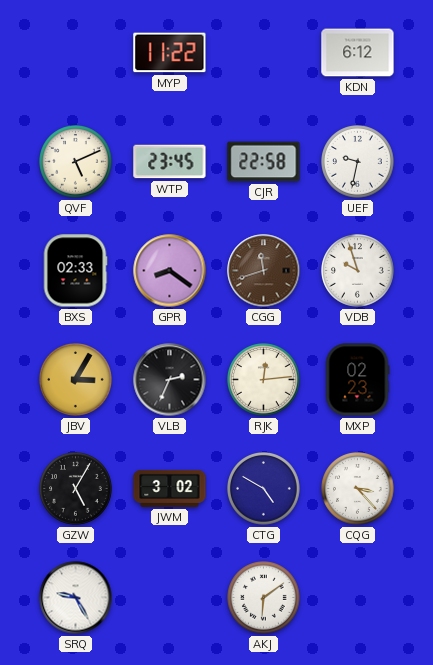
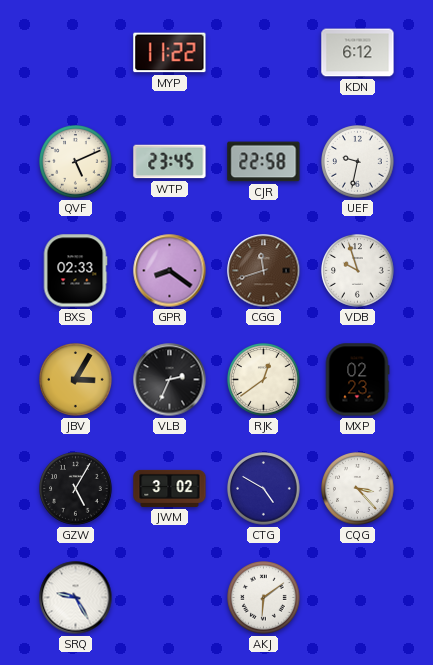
RJK: 12:14 -> 12:39
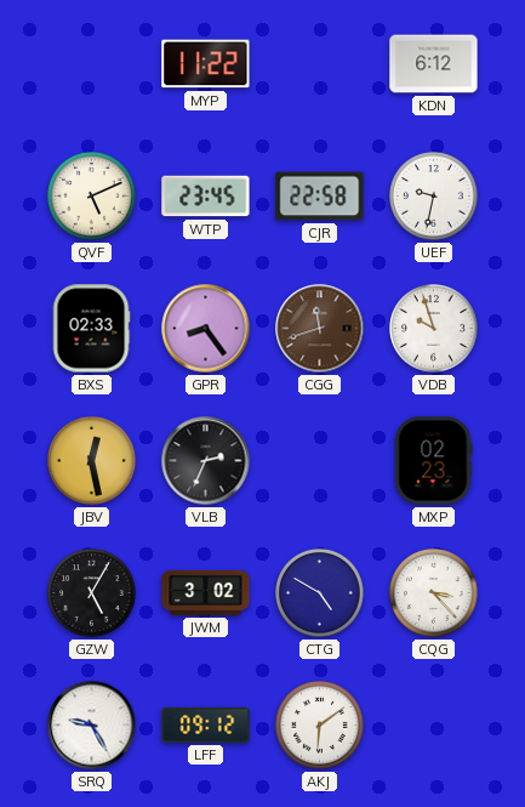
GPR: 8:21 -> 8:24
JBV: 3:05 -> 12:28
RJK: 12:39 -> none
LFF: none -> 09:12
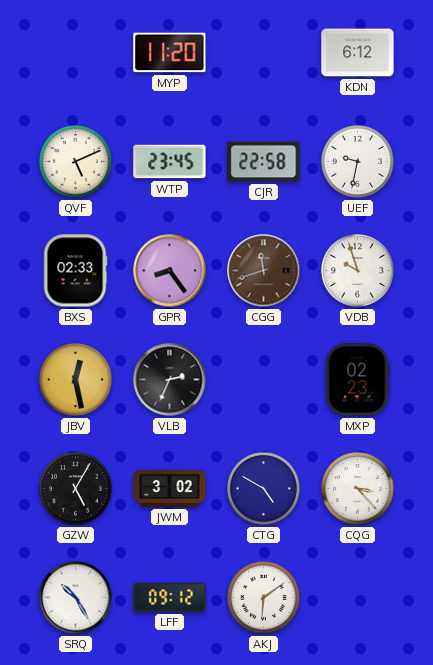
MYP: 11:22 -> 11:20
SRQ: 9:25 -> 10:25
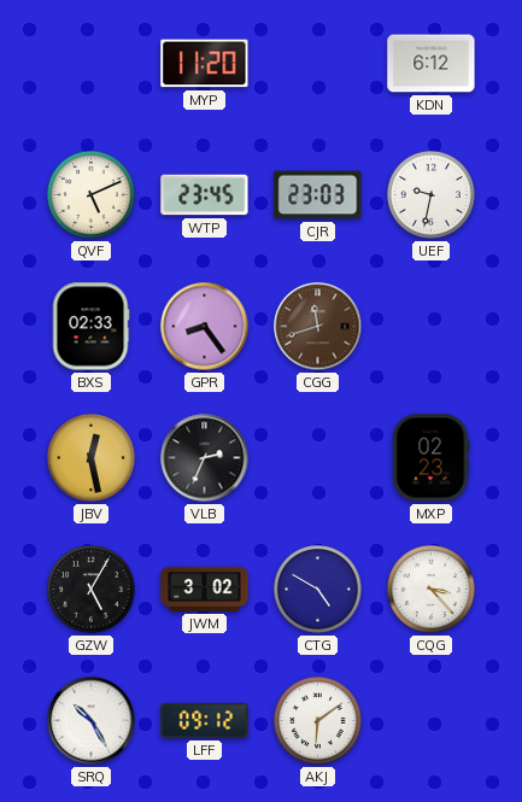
CJR: 22:58 -> 23:03
VDB: 9:57 -> none
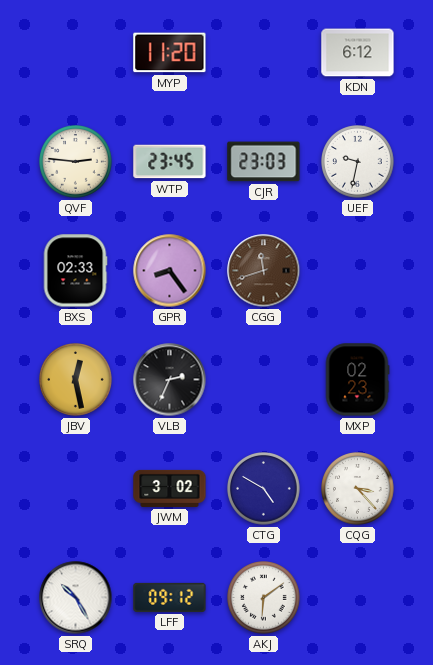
QVF: 5:11 -> 2:46
GZW: 5:05 -> none
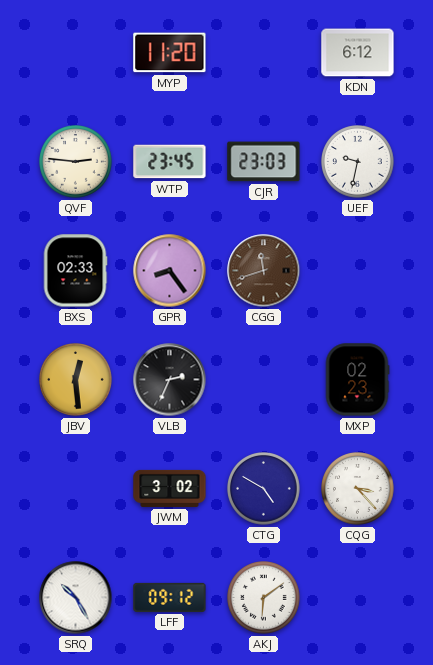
JBV: 12:28 -> 12:29
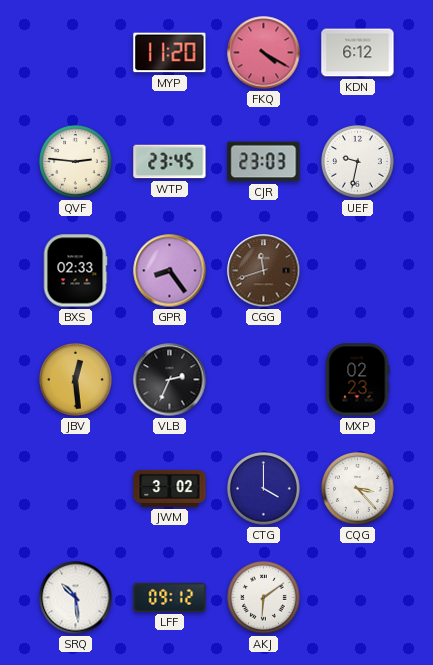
FKQ: none -> 4:20
CTG: 4:50 -> 4:00
SRQ: 10:25 -> 10:29
